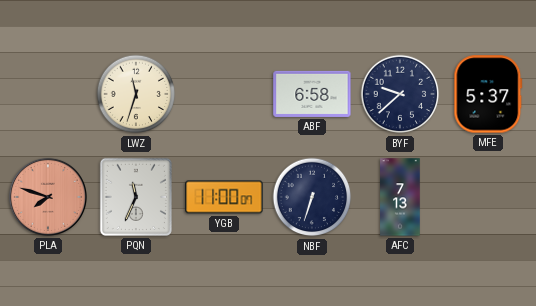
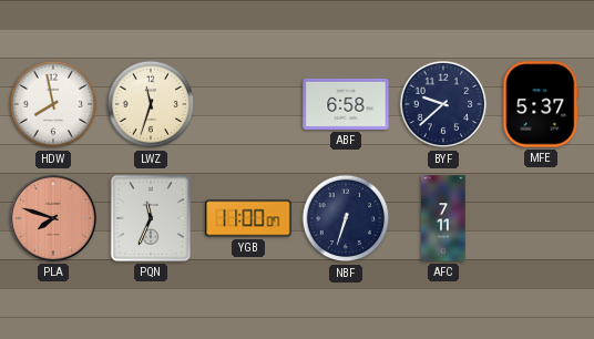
HDW: none -> 7:58
AFC: 7:13 -> 7:11
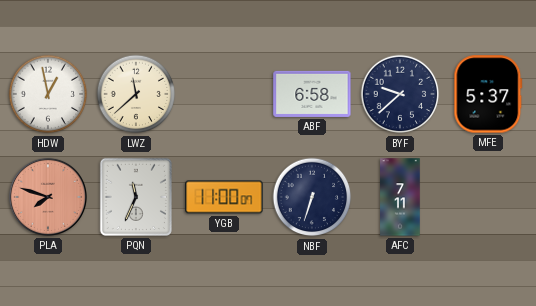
HDW: 7:58 -> 12:58
LWZ: 11:33 -> 11:38
